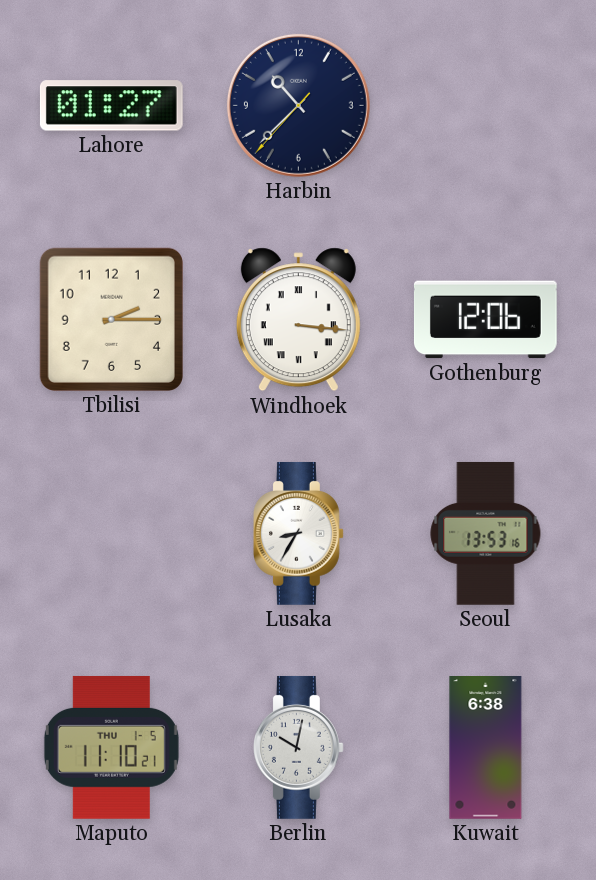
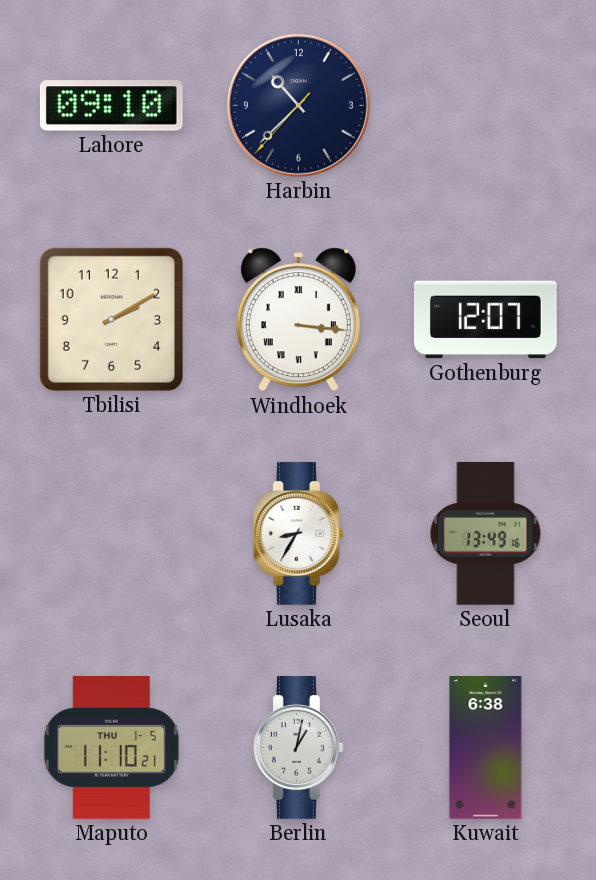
Lahore: 01:27 -> 09:10
Tbilisi: 2:15 -> 2:10
Gothenburg: 12:06 -> 12:07
Seoul: 13:53 -> 13:49
Berlin: 10:02 -> 1:02
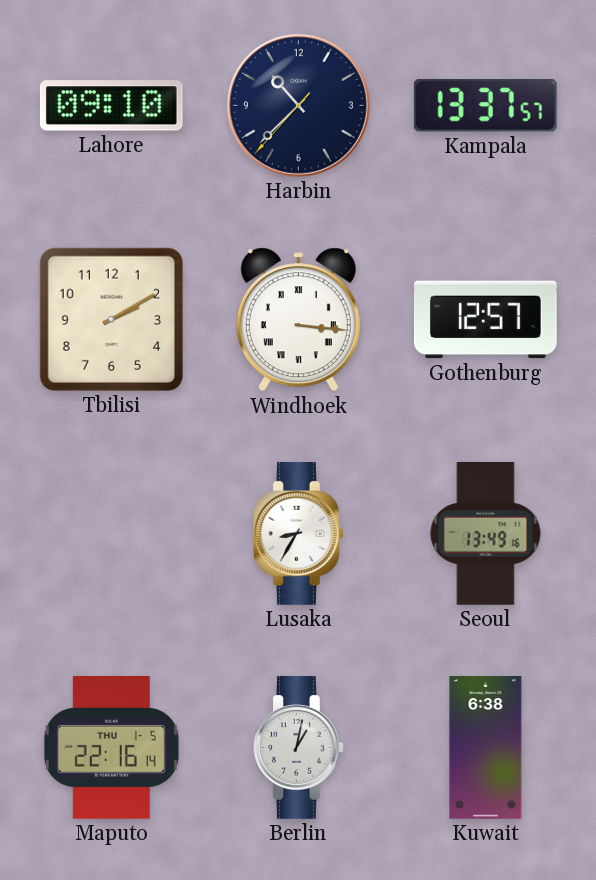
Kampala: none -> 13:37
Gothenburg: 12:07 -> 12:57
Maputo: 11:10 -> 22:16
